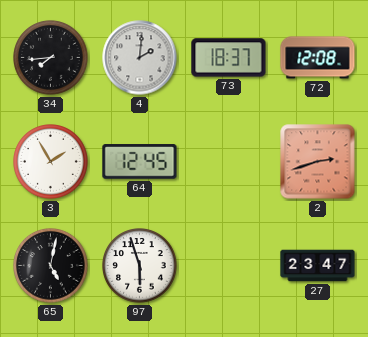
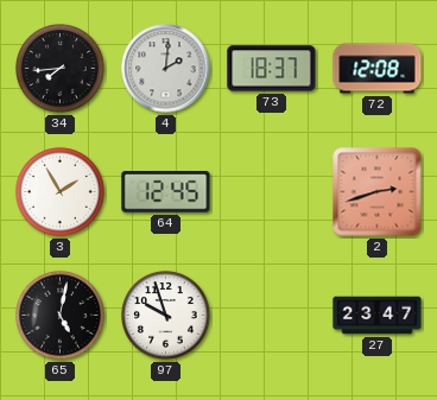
97: 5:57 -> 9:57
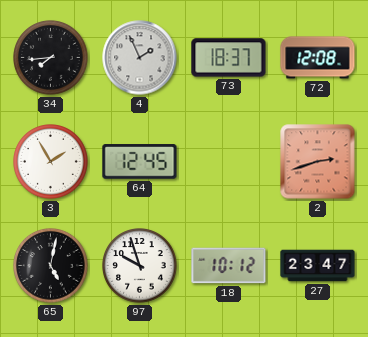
4: 2:01 -> 1:56
18: none -> 10:12
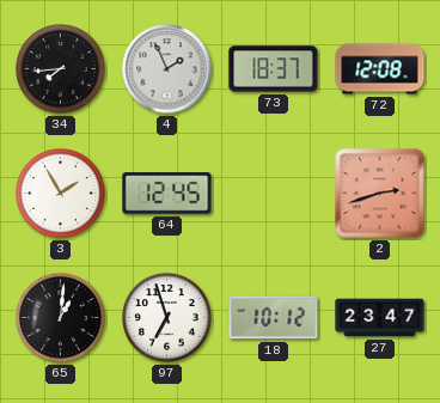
65: 5:02 -> 1:01
97: 9:57 -> 6:57
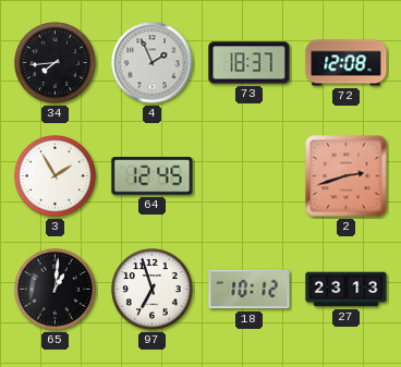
27: 23:47 -> 23:13
